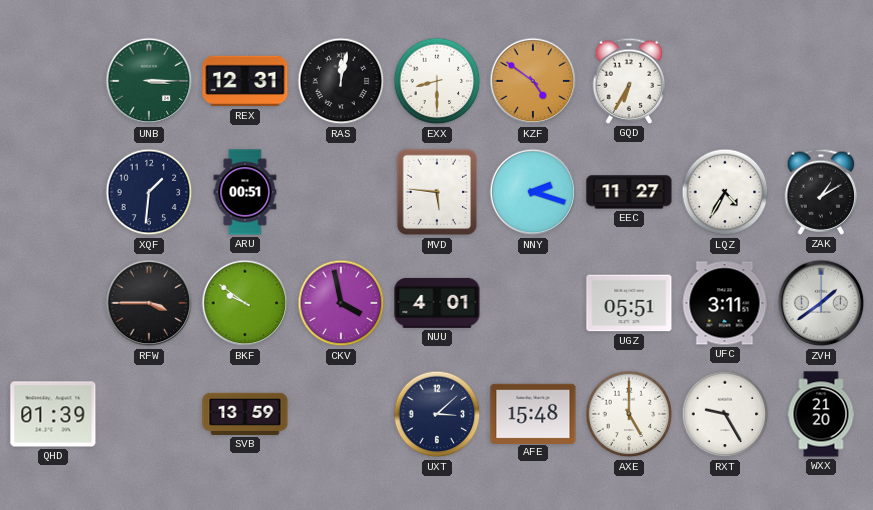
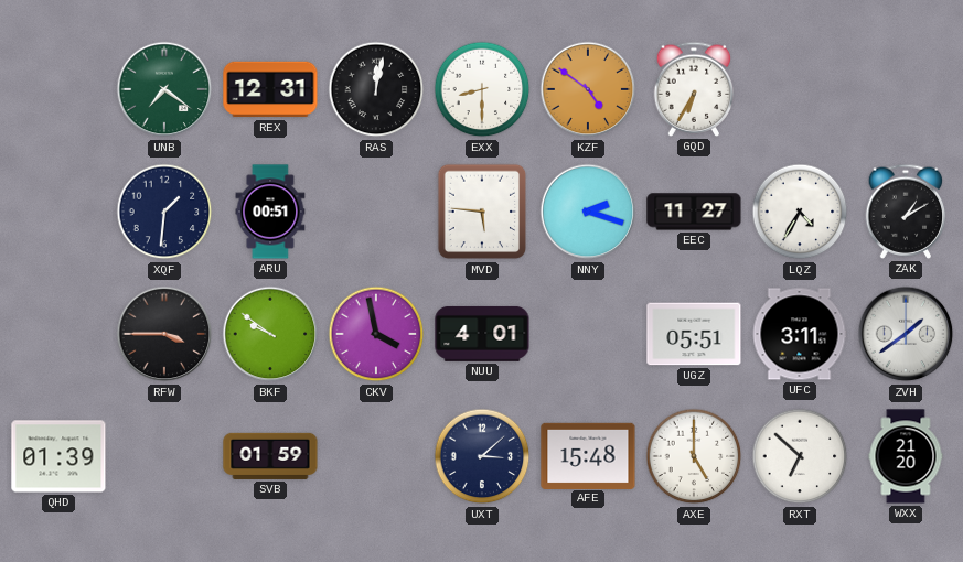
UNB: 3:15 -> 7:21
SVB: 13:59 -> 01:59
RXT: 9:25 -> 6:52
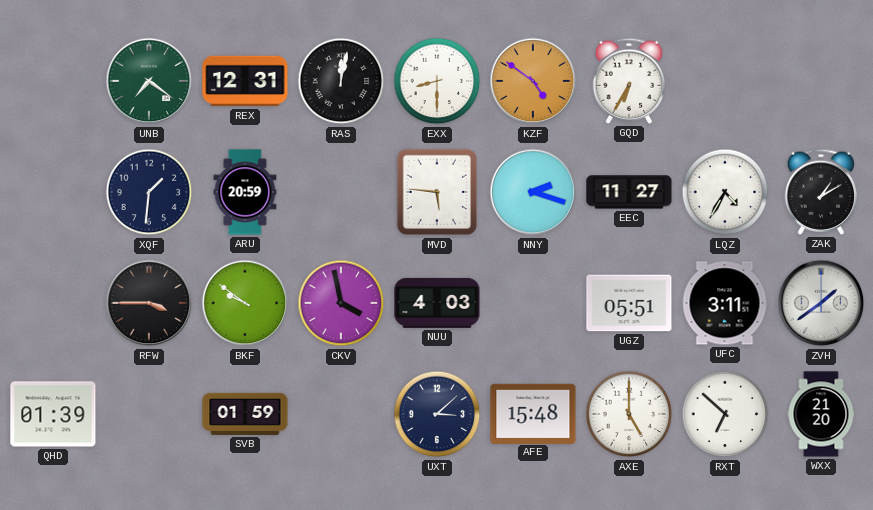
ARU: 00:51 -> 20:59
NUU: 4:01 -> 4:03
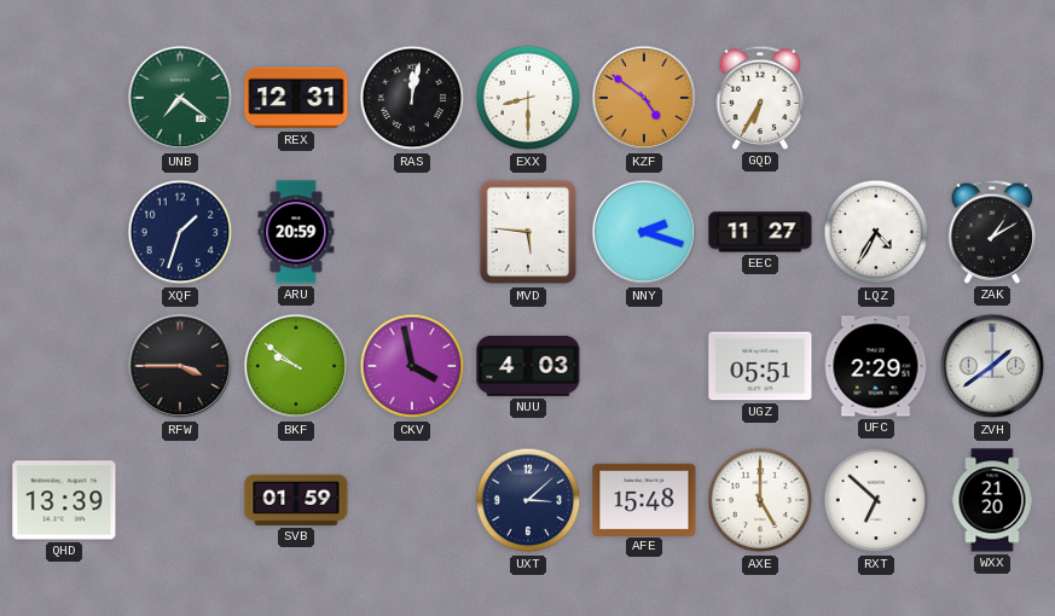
XQF: 1:31 -> 1:33
UFC: 3:11 -> 2:29
QHD: 01:39 -> 13:39
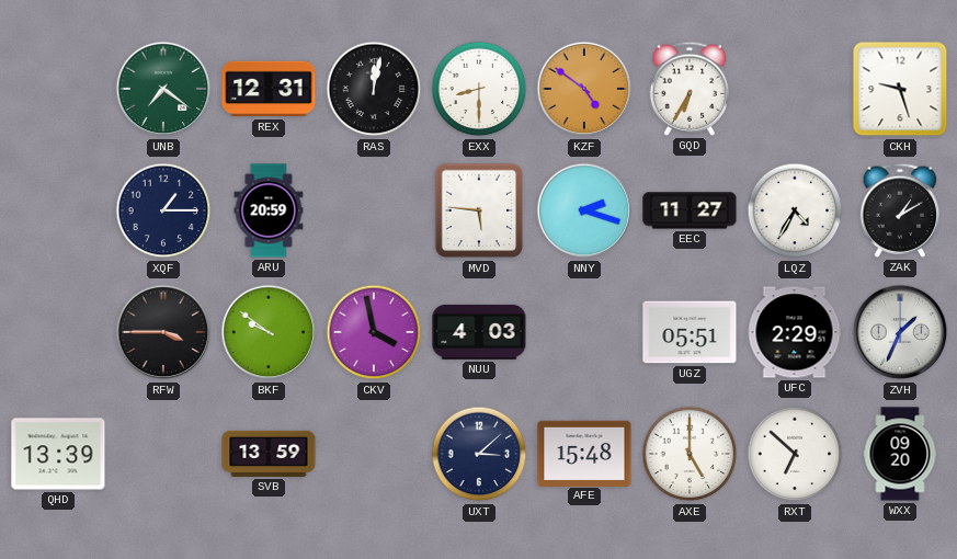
CKH: none -> 9:27
XQF: 1:33 -> 1:15
ZVH: 1:39 -> 1:34
SVB: 01:59 -> 13:59
WXX: 21:20 -> 09:20
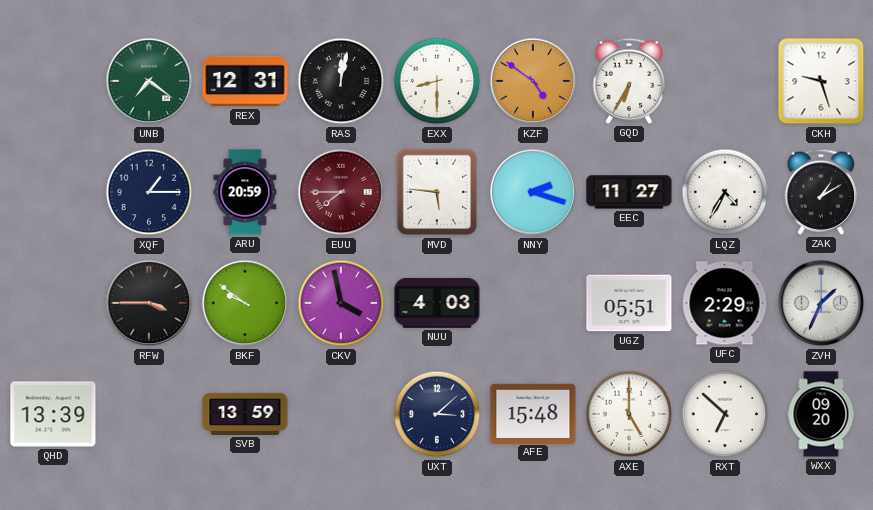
EUU: none -> 7:45
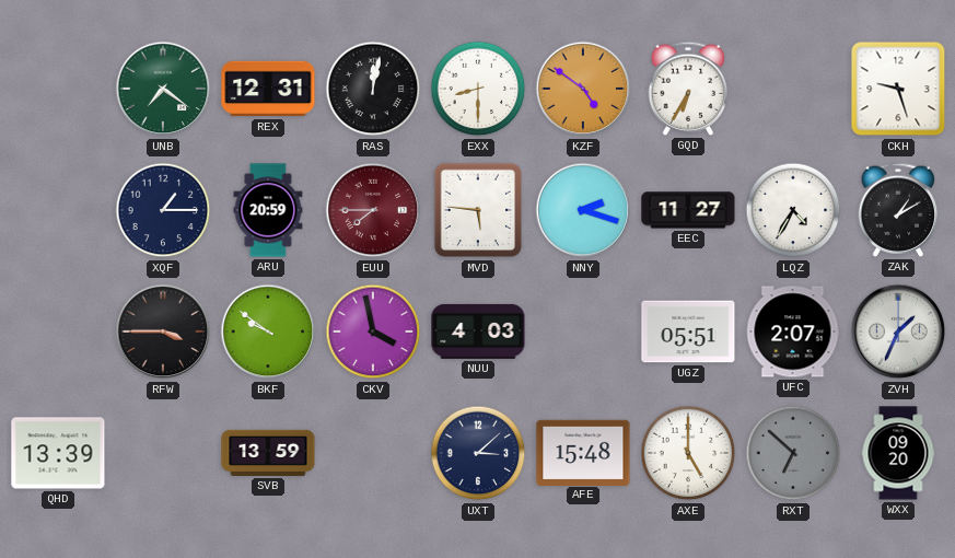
UFC: 2:29 -> 2:07
RXT dial: white -> grey
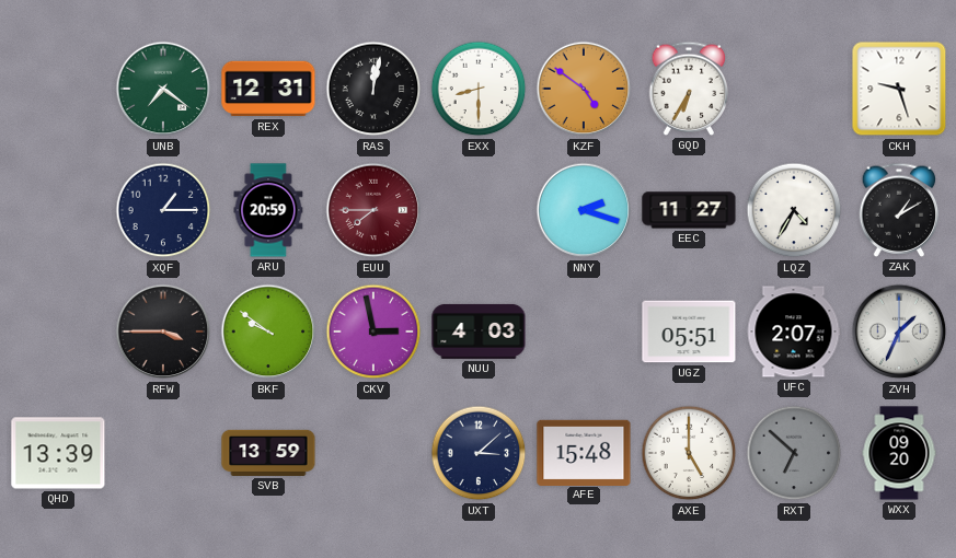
MVD: 5:46 -> none
CKV: 3:58 -> 2:58
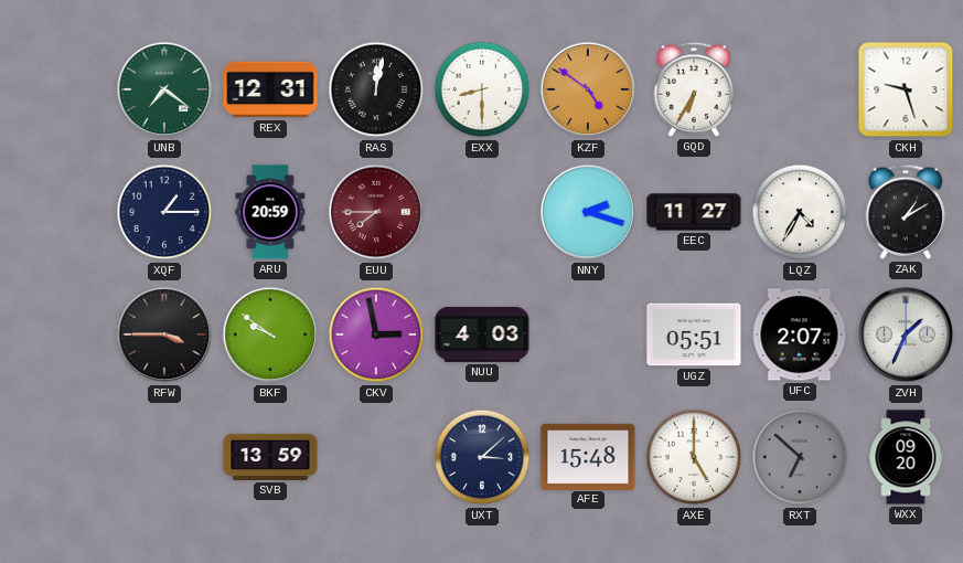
QHD: 13:39 -> none
